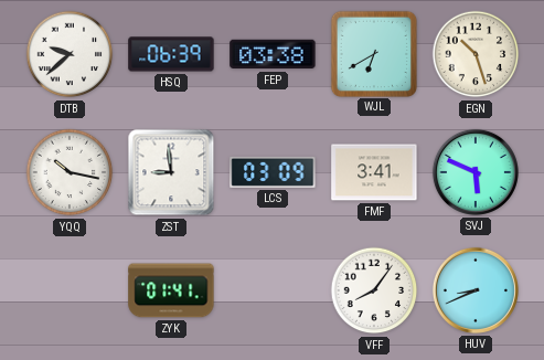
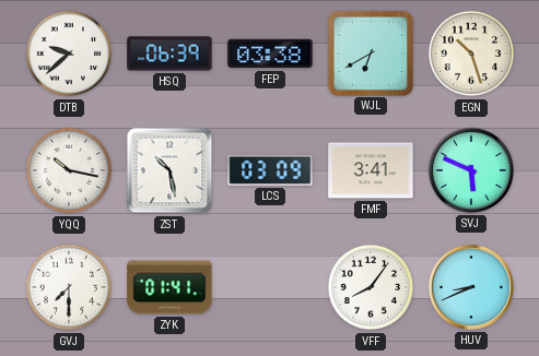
ZST: 8:59 -> 10:28
GVJ: none -> 7:30
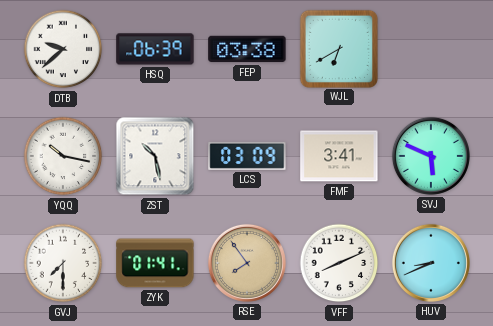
EGN: 10:27 -> none
RSE: none -> 7:54
VFF: 8:06 -> 8:11
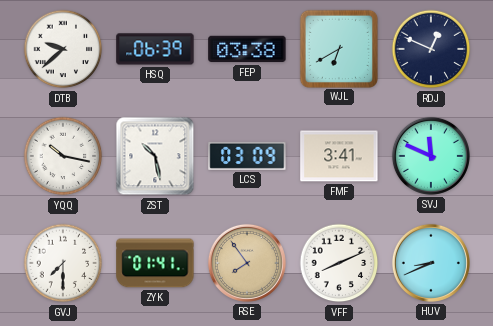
RDJ: none -> 12:49
SVJ: 5:49 -> 11:49
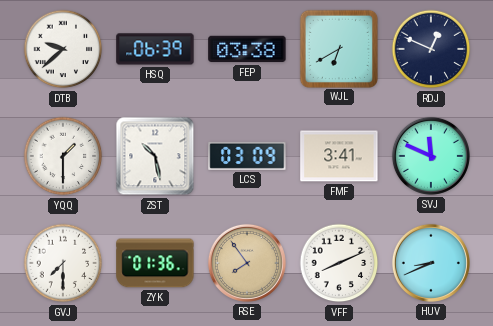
YQQ: 10:17 -> 1:30
ZYK: 01:41 -> 01:36
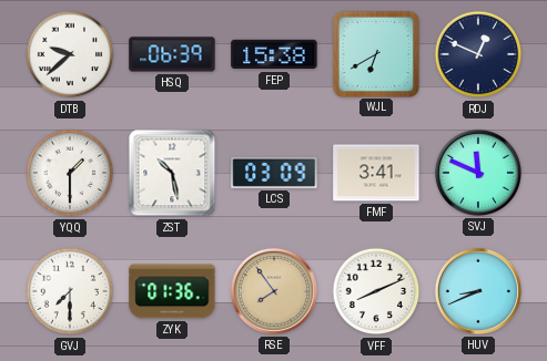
FEP: 03:38 -> 15:38
